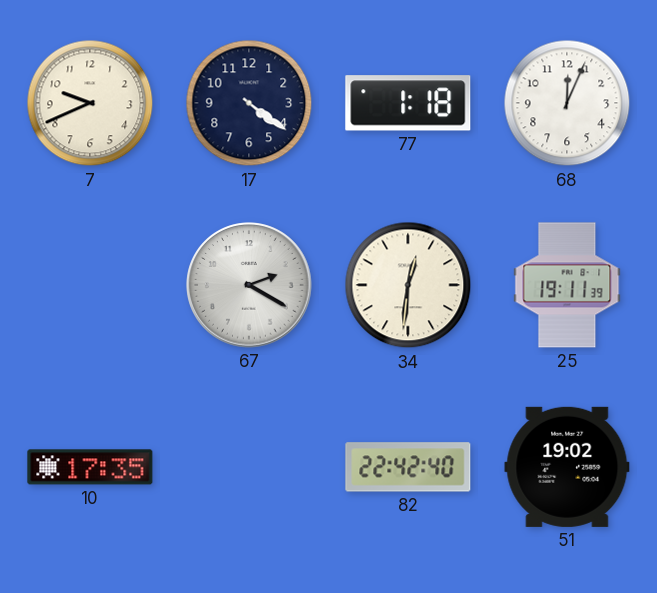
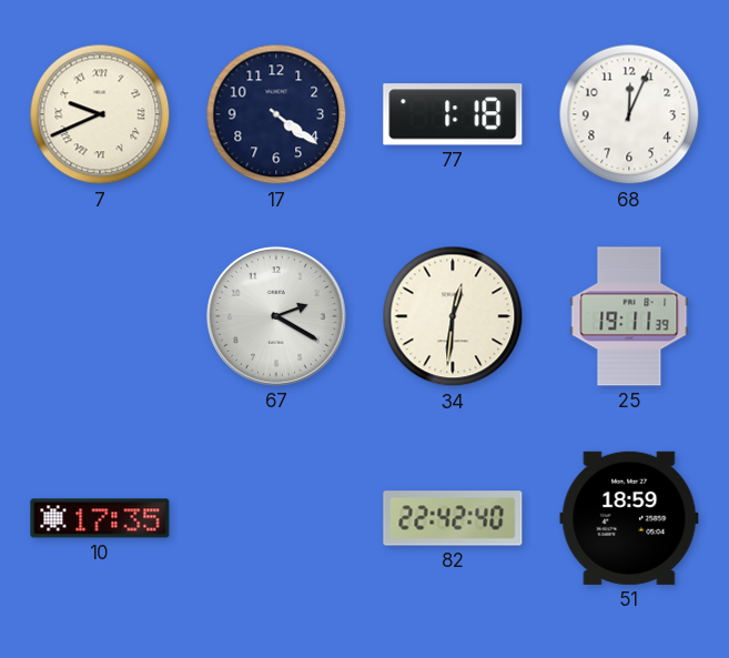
7 numerals: Arabic -> Roman
51: 19:02 -> 18:59
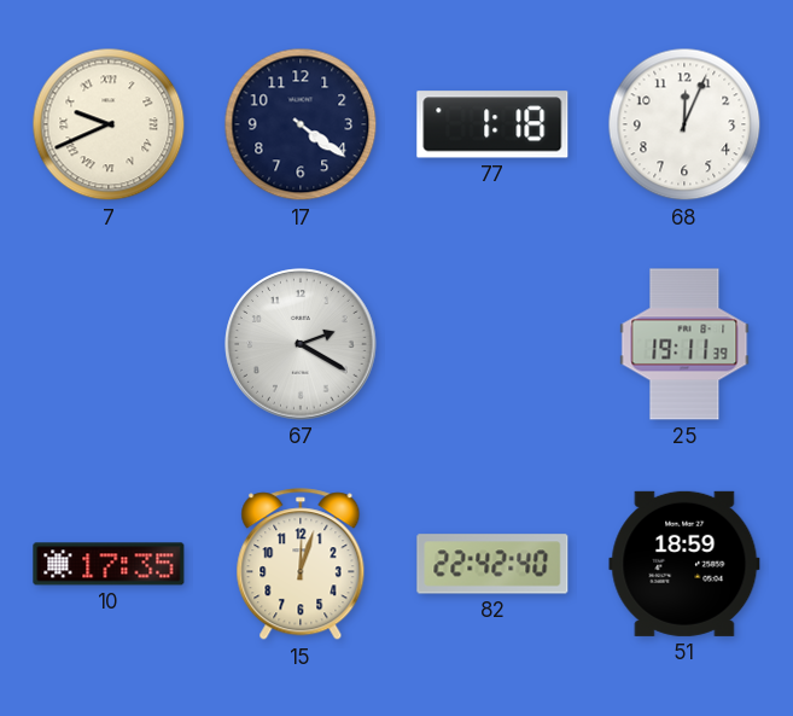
34: 12:31 -> none
15: none -> 12:03
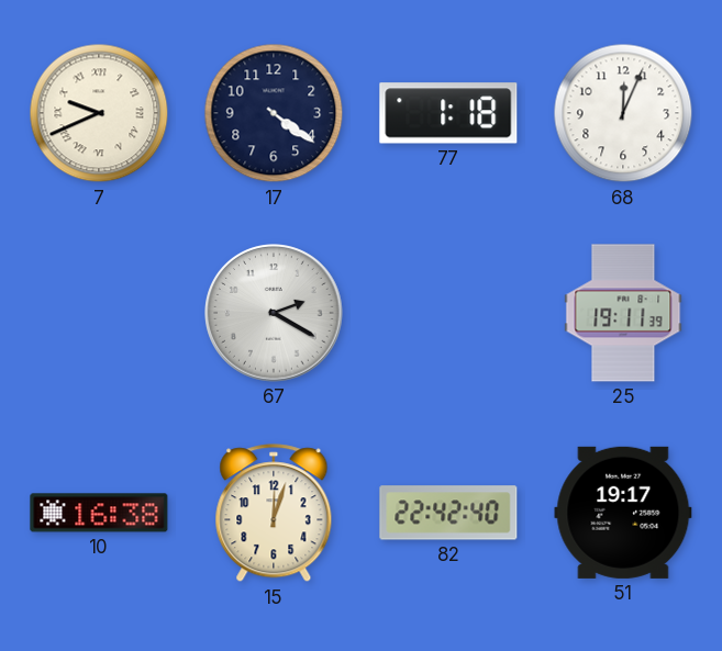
10: 17:35 -> 16:38
51: 18:59 -> 19:17
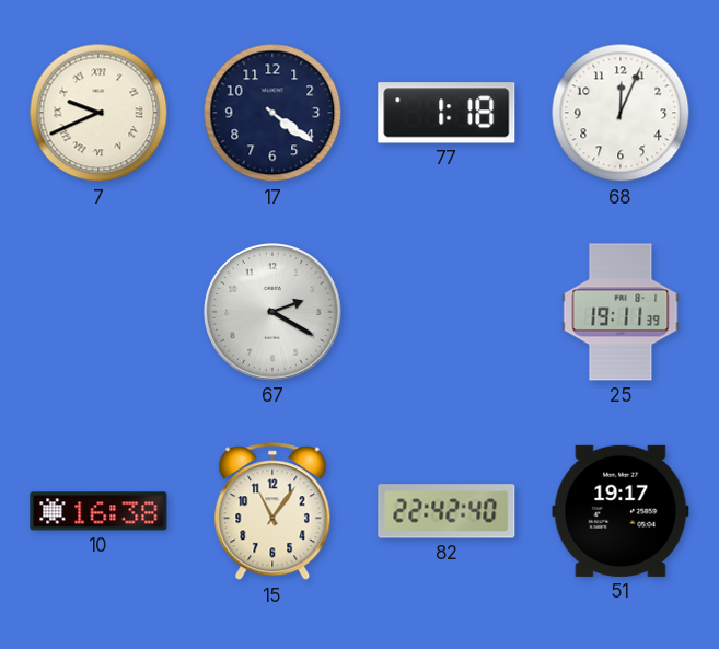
15: 12:03 -> 11:06
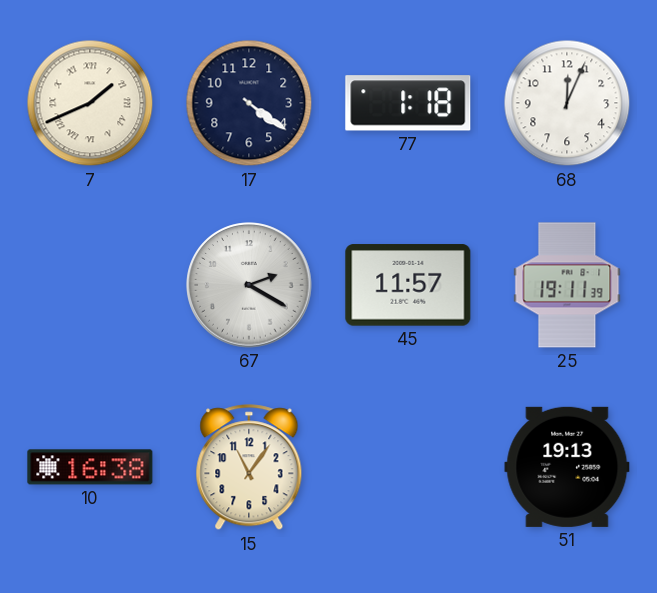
7: 9:41 -> 1:41
45: none -> 11:57
82: 22:42 -> none
51: 19:17 -> 19:13
